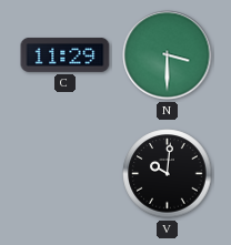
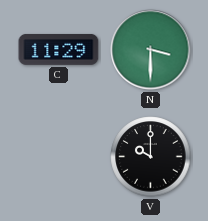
V: 10:01 -> 10:00
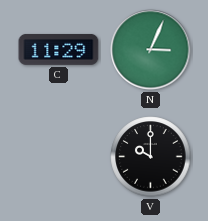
N: 3:30 -> 3:04
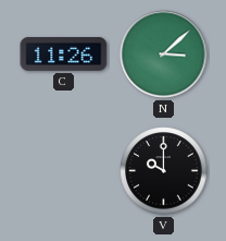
C: 11:29 -> 11:26
N: 3:04 -> 3:08
